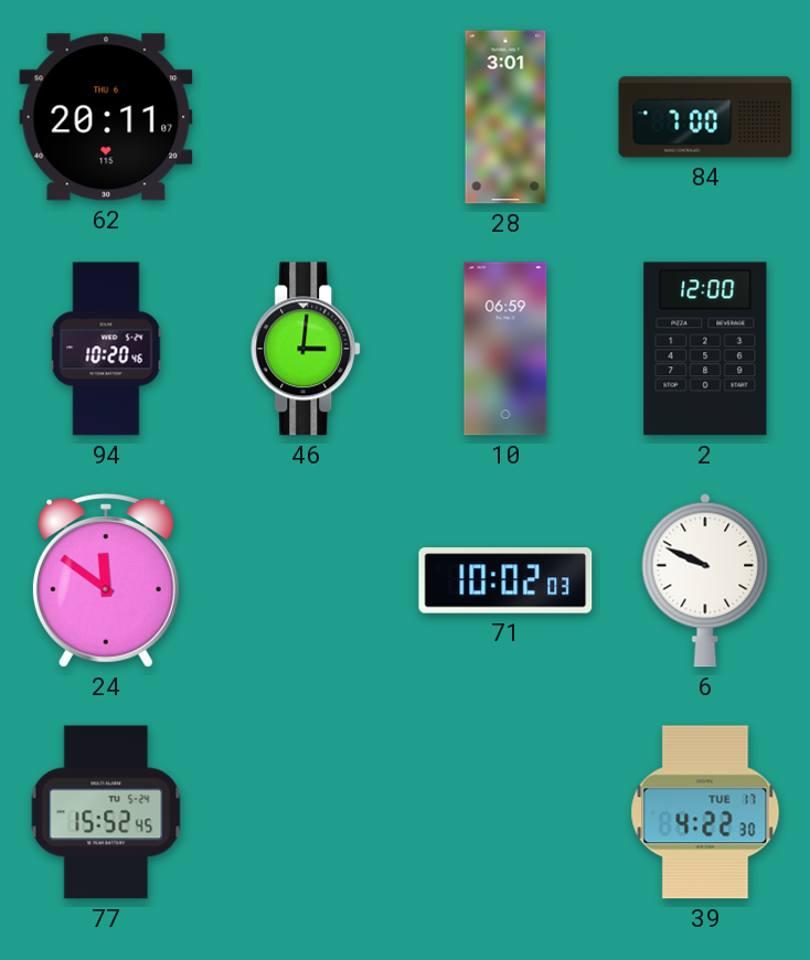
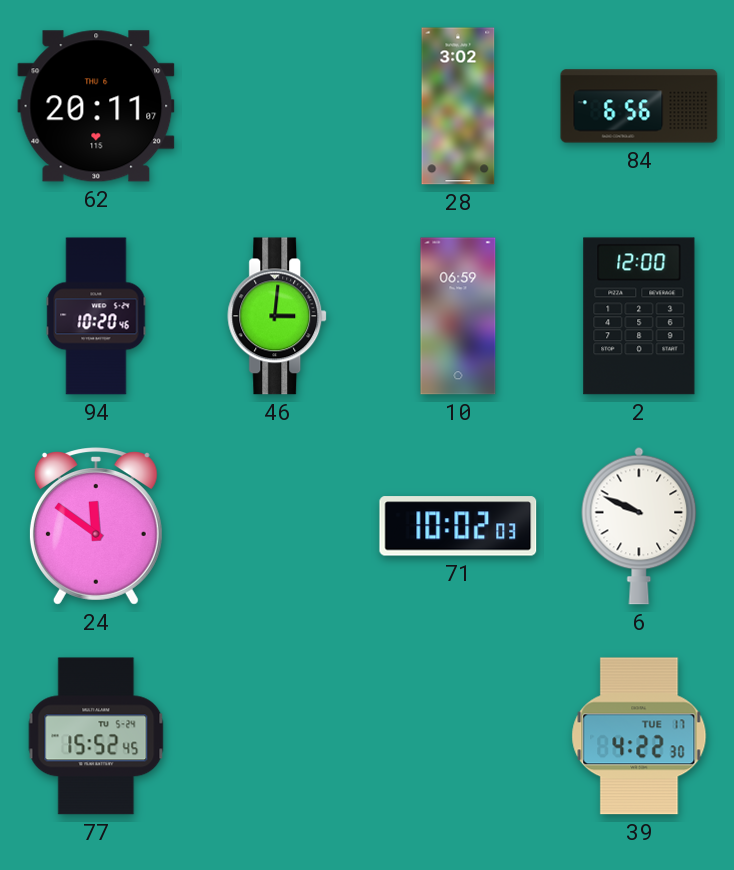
28: 3:01 -> 3:02
84: 7:00 -> 6:56
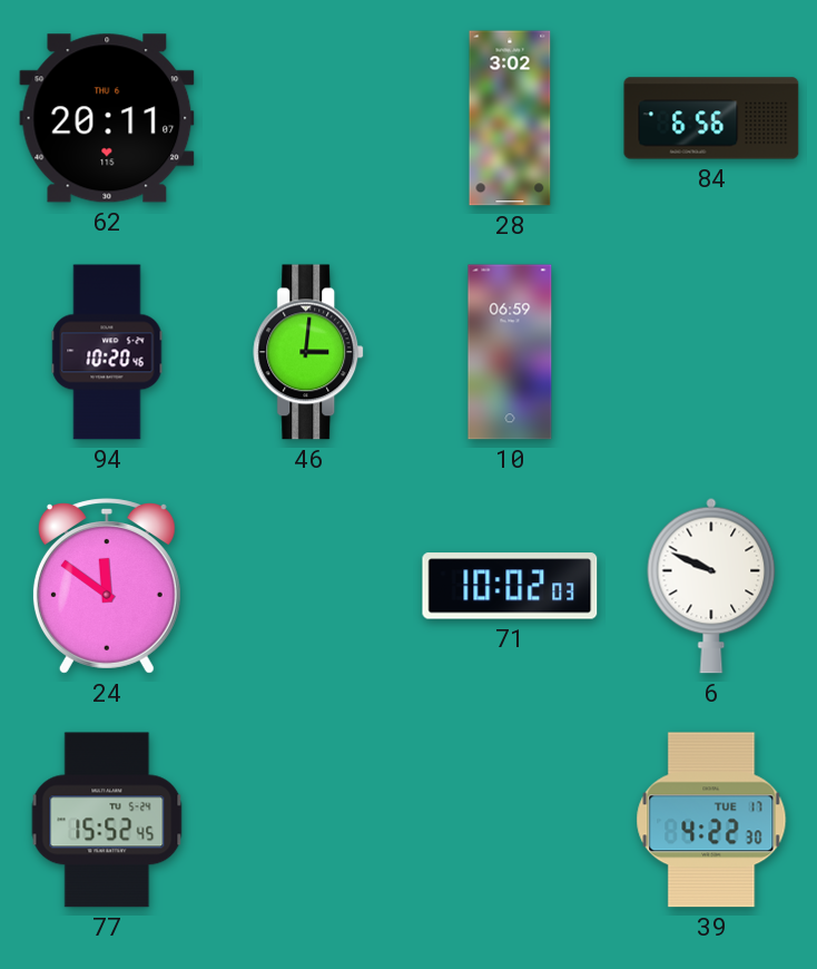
2: 12:00 -> none
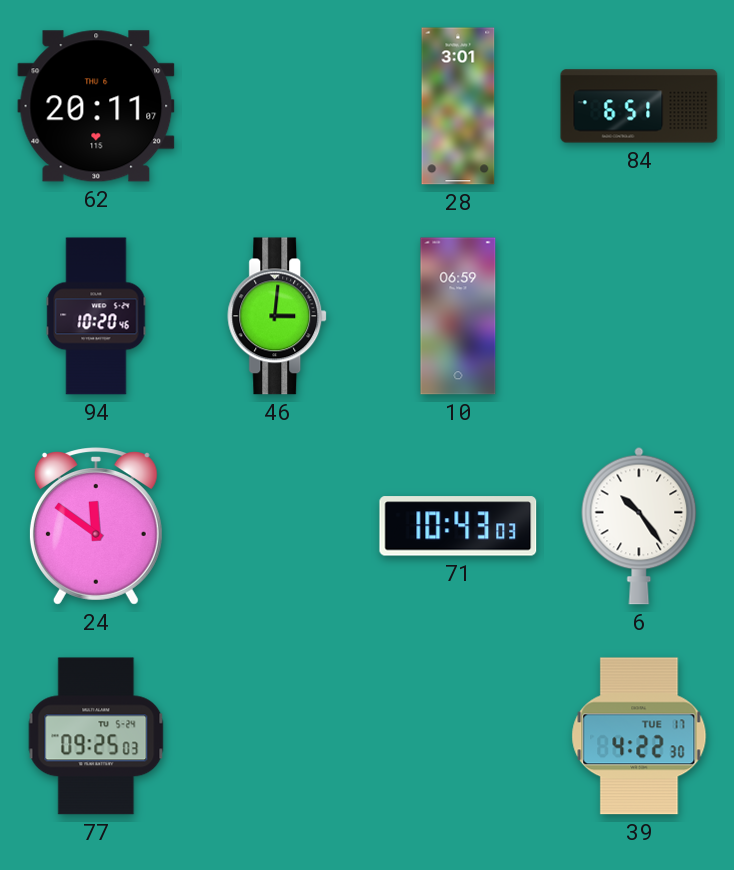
28: 3:02 -> 3:01
84: 6:56 -> 6:51
71: 10:02 -> 10:43
6: 9:49 -> 10:24
77: 15:52 -> 09:25
